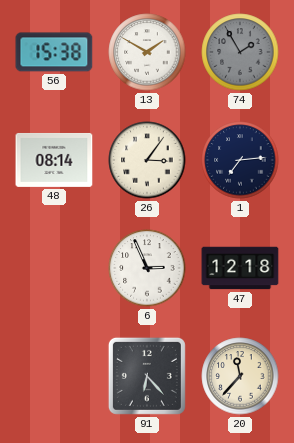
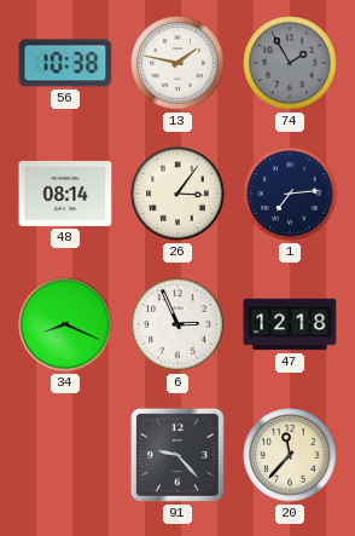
56: 15:38 -> 10:38
13: 1:50 -> 1:47
34: none -> 8:19
91: 6:23 -> 9:23
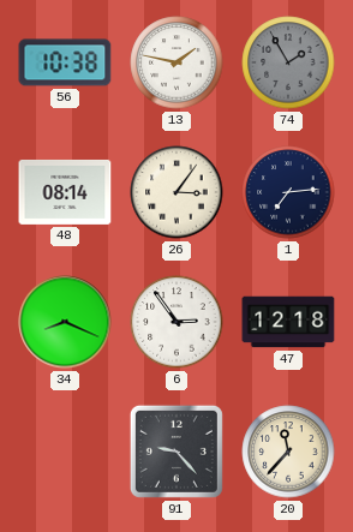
6: 2:56 -> 2:54
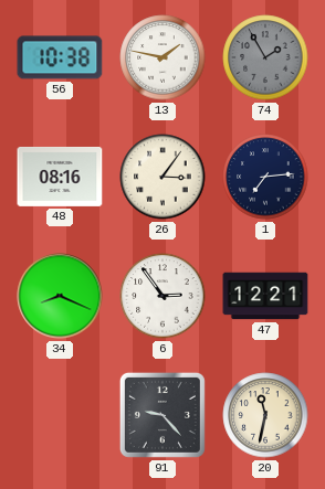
48: 08:14 -> 08:16
47: 12:18 -> 12:21
20: 11:37 -> 11:32
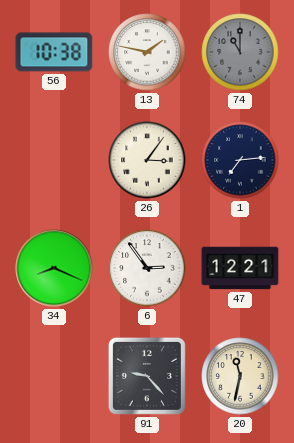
74: 1:55 -> 11:00
48: 08:16 -> none
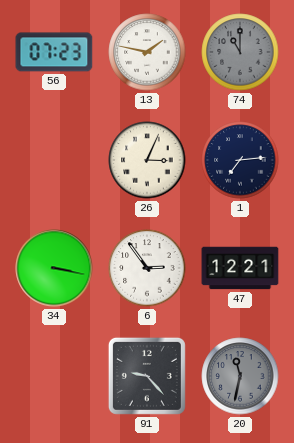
56: 10:38 -> 07:23
26: 3:06 -> 3:04
34: 8:19 -> 3:17
20 dial: cream -> grey
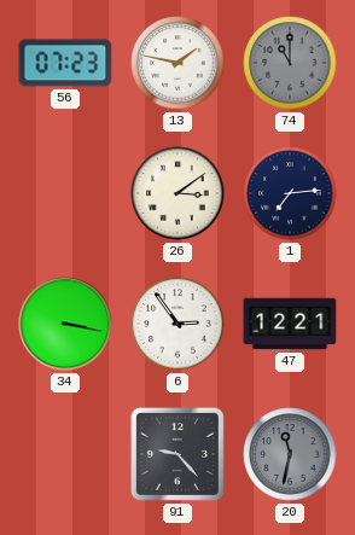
26: 3:04 -> 3:09
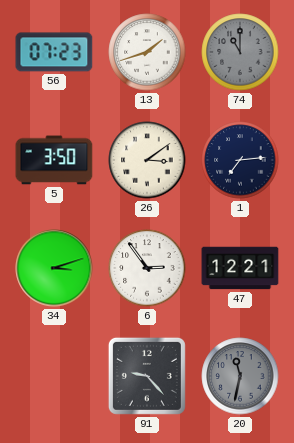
13: 1:47 -> 1:42
5: none -> 3:50
34: 3:17 -> 3:12
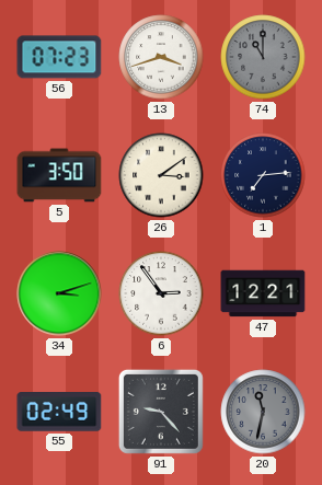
13: 1:42 -> 3:42
55: none -> 02:49
